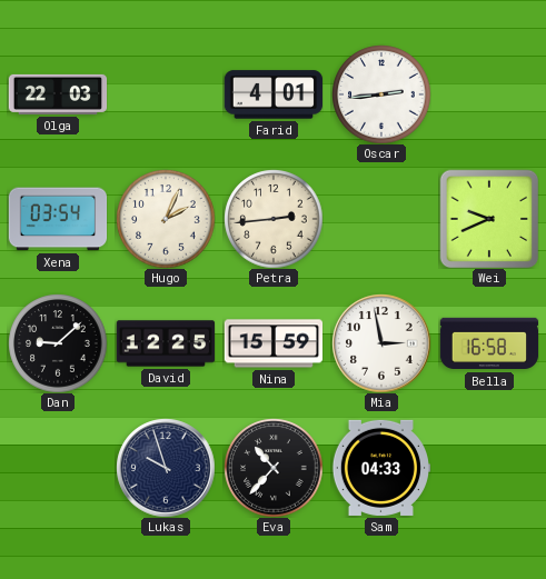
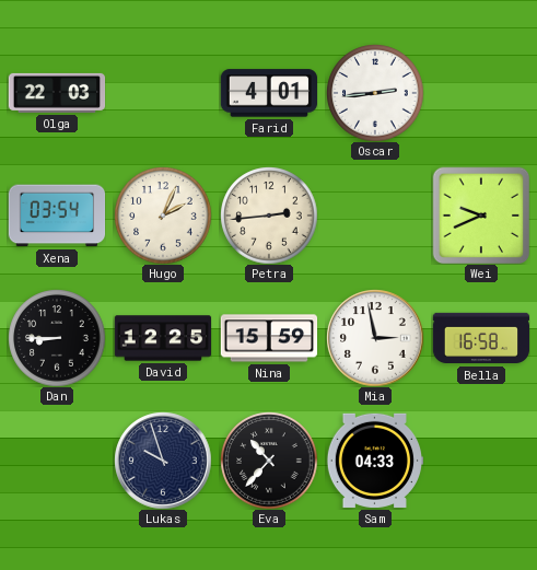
Dan: 9:08 -> 8:45
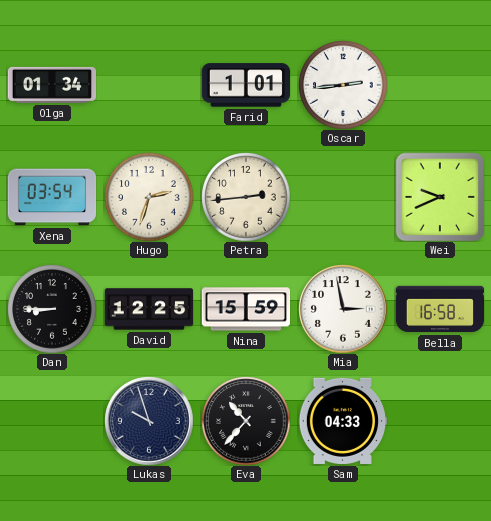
Olga: 22:03 -> 01:34
Farid: 4:01 -> 1:01
Hugo: 2:04 -> 2:33
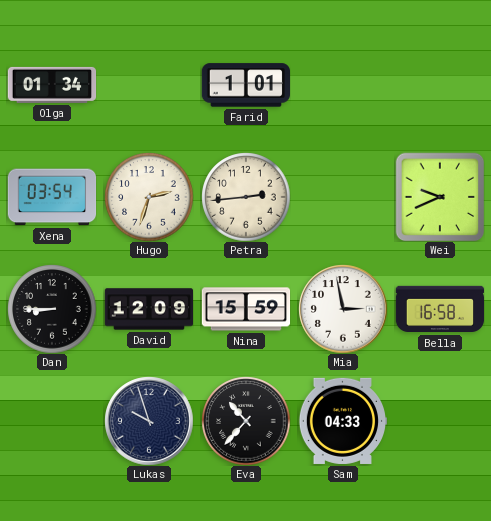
Oscar: 2:44 -> none
David: 12:25 -> 12:09
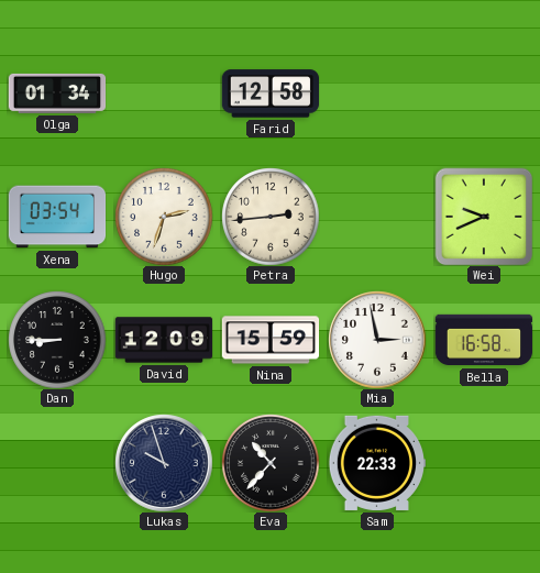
Farid: 1:01 -> 12:58
Sam: 04:33 -> 22:33
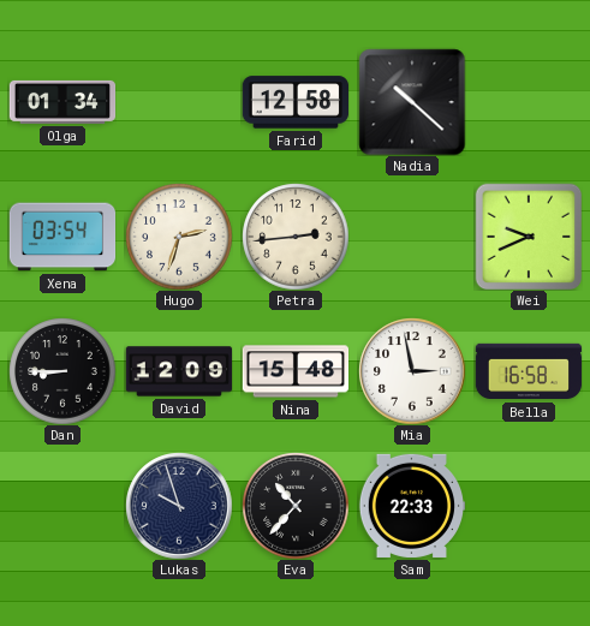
Nadia: none -> 10:22
Nina: 15:59 -> 15:48
